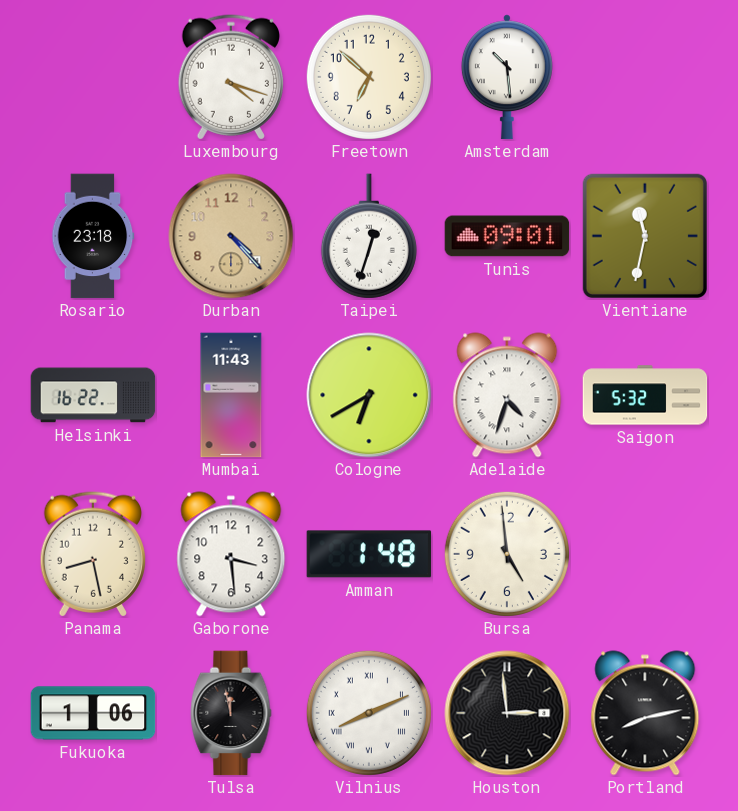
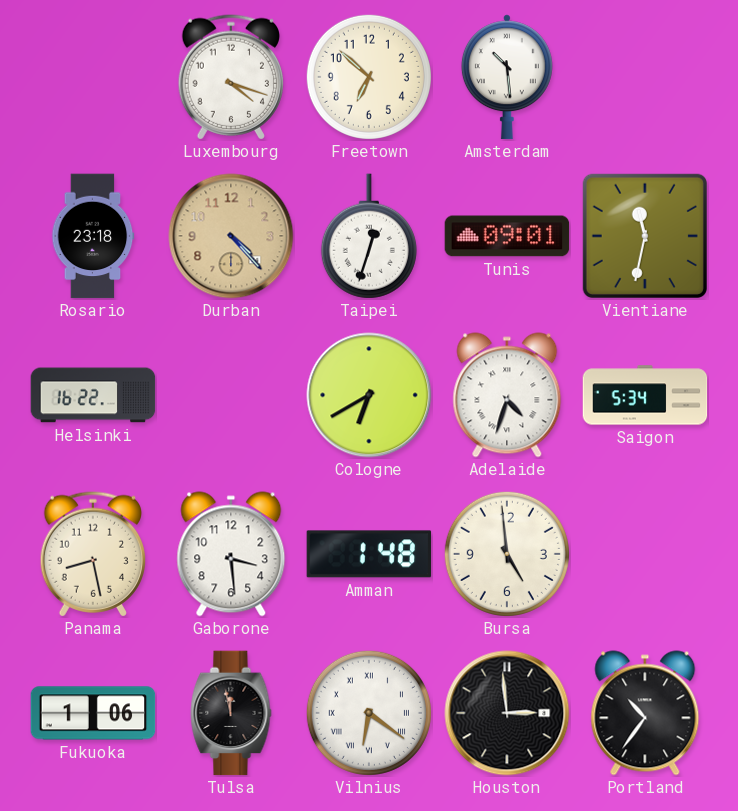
Mumbai: 11:43 -> none
Saigon: 5:32 -> 5:34
Vilnius: 8:11 -> 6:21
Portland: 8:13 -> 10:36
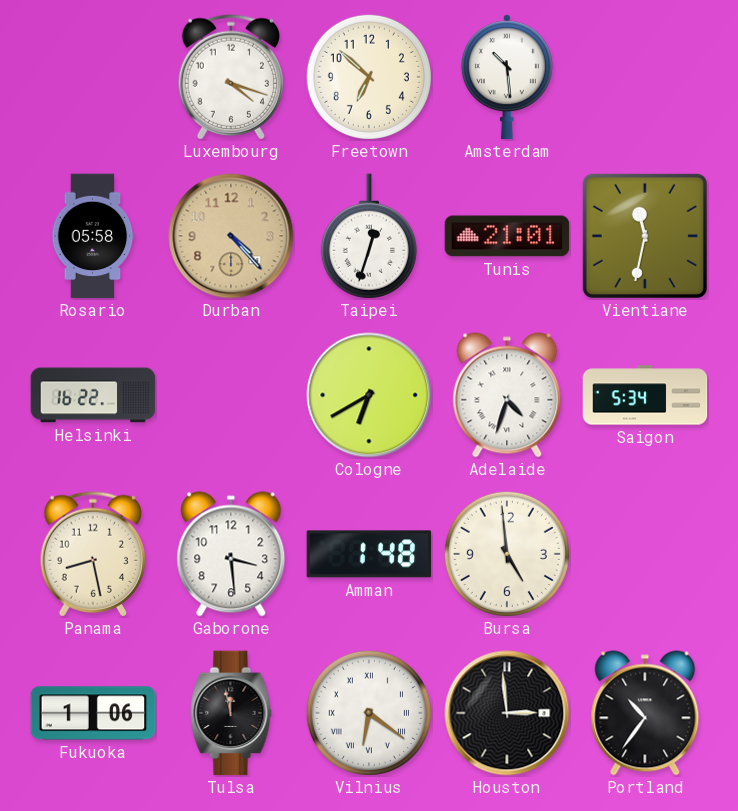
Rosario: 23:18 -> 05:58
Tunis: 09:01 -> 21:01
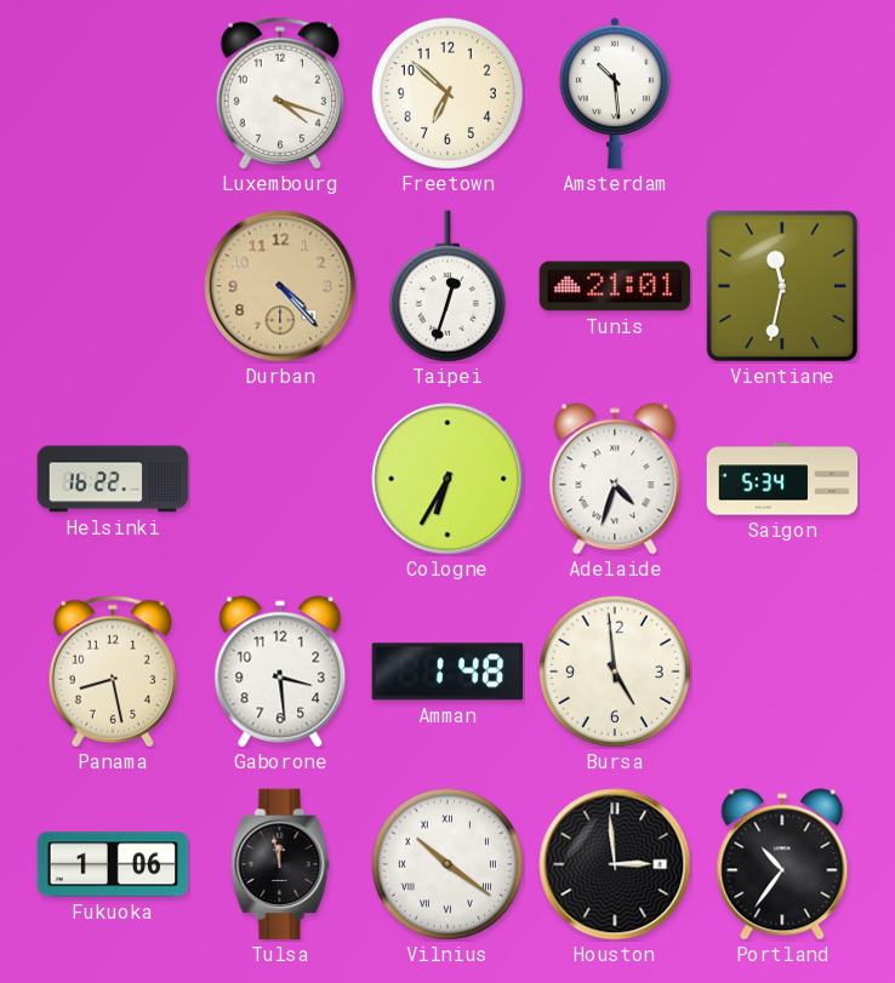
Rosario: 05:58 -> none
Cologne: 6:40 -> 6:35
Vilnius: 6:21 -> 10:21
